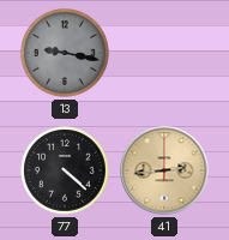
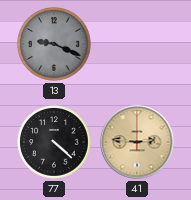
13: 9:17 -> 9:19
41: 2:44 -> 2:46
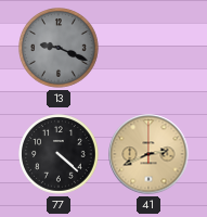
41: 2:46 -> 2:41
